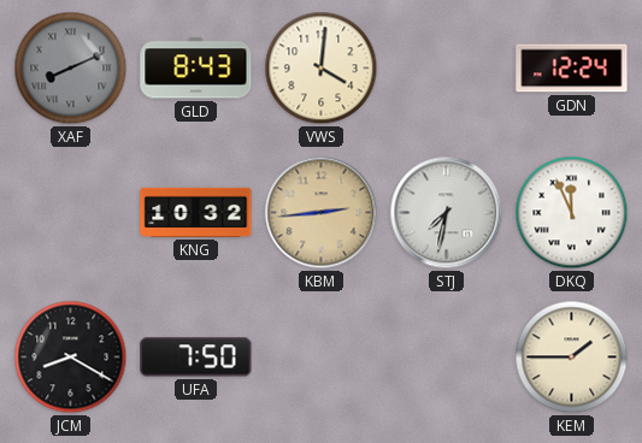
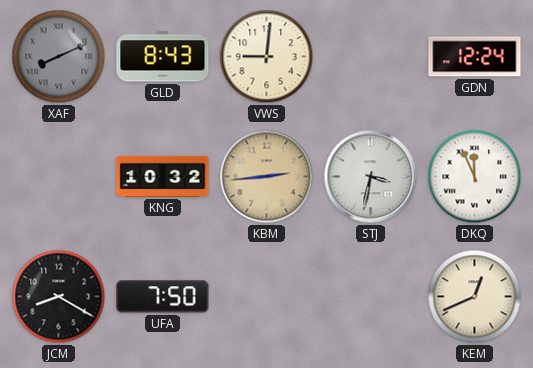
VWS: 4:01 -> 9:01
STJ: 7:32 -> 3:32
KEM: 1:45 -> 12:41
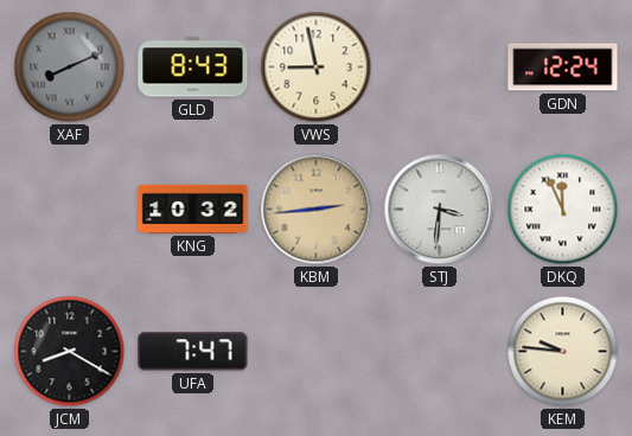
VWS: 9:01 -> 8:58
STJ: 3:32 -> 3:31
UFA: 7:50 -> 7:47
KEM: 12:41 -> 9:46
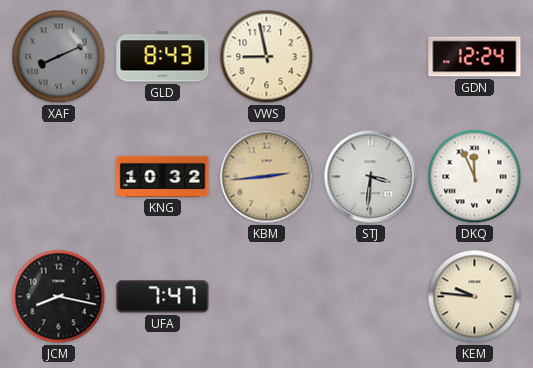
JCM: 8:20 -> 8:17
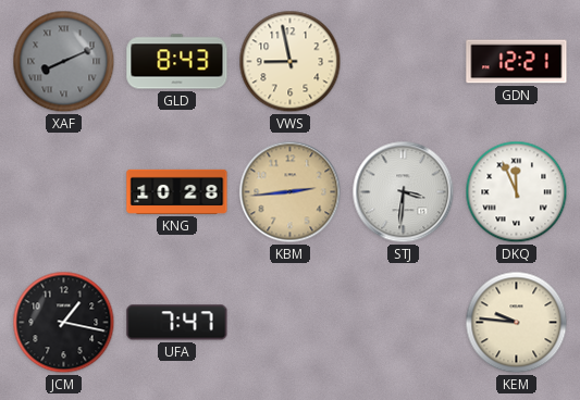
GDN: 12:24 -> 12:21
KNG: 10:32 -> 10:28
JCM: 8:17 -> 1:17
